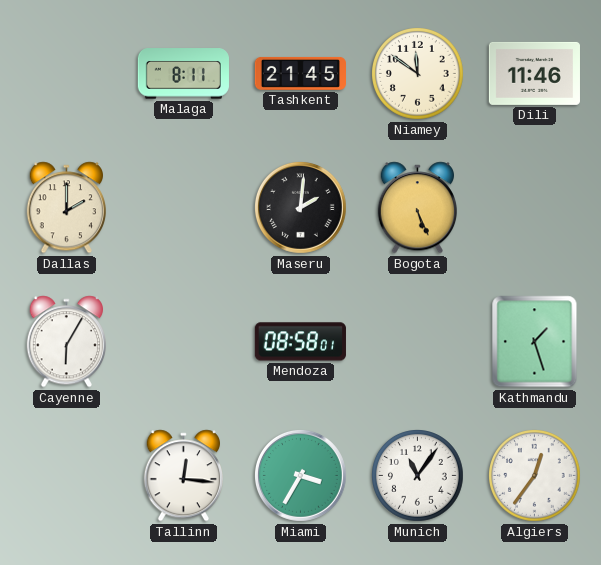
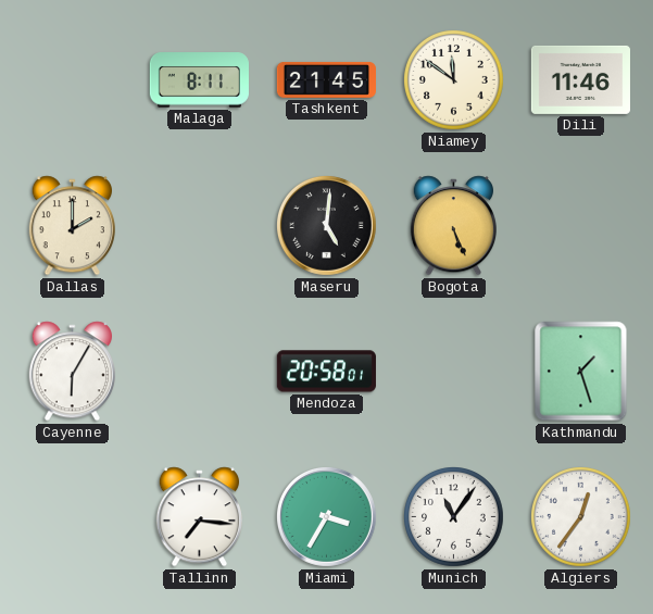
Maseru: 2:01 -> 5:01
Mendoza: 08:58 -> 20:58
Tallinn: 12:16 -> 7:16
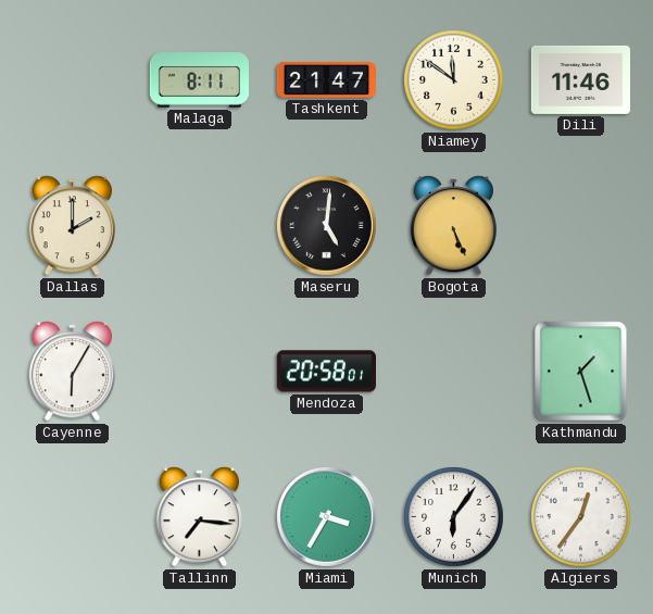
Tashkent: 21:45 -> 21:47
Munich: 11:06 -> 6:06
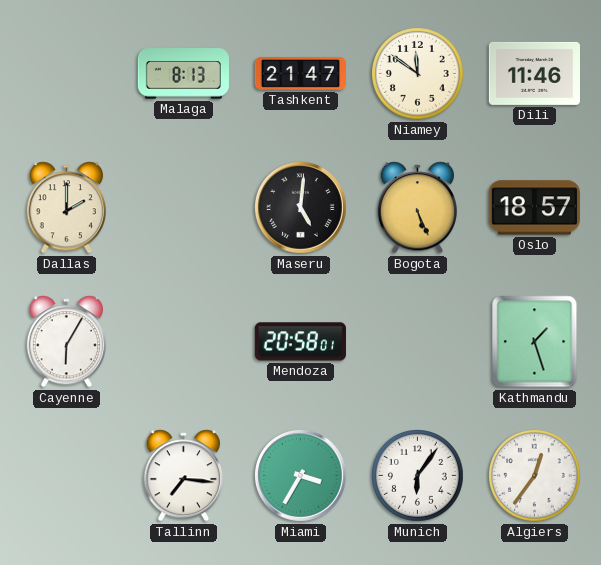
Malaga: 8:11 -> 8:13
Oslo: none -> 18:57
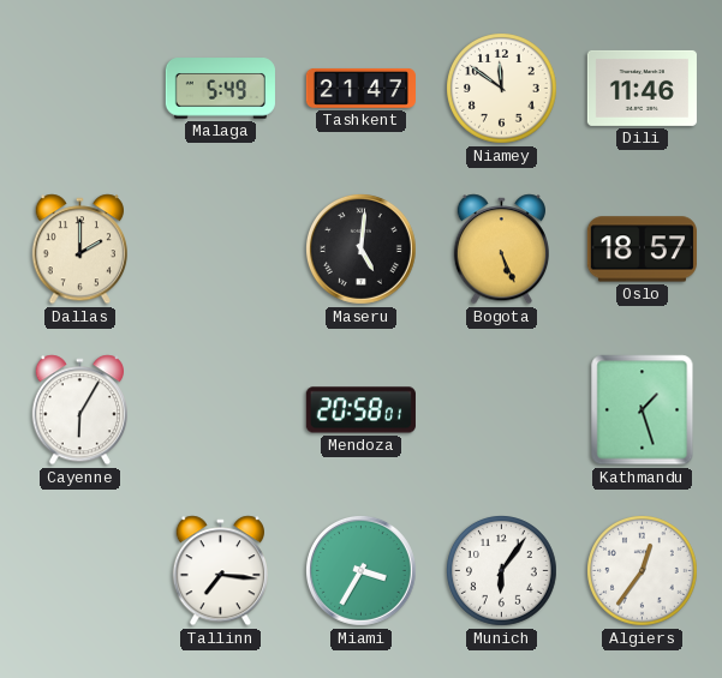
Malaga: 8:13 -> 5:49
